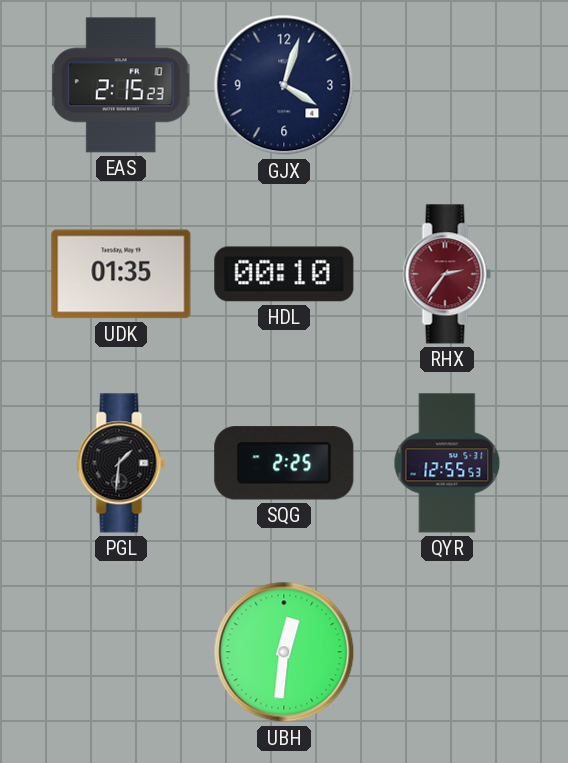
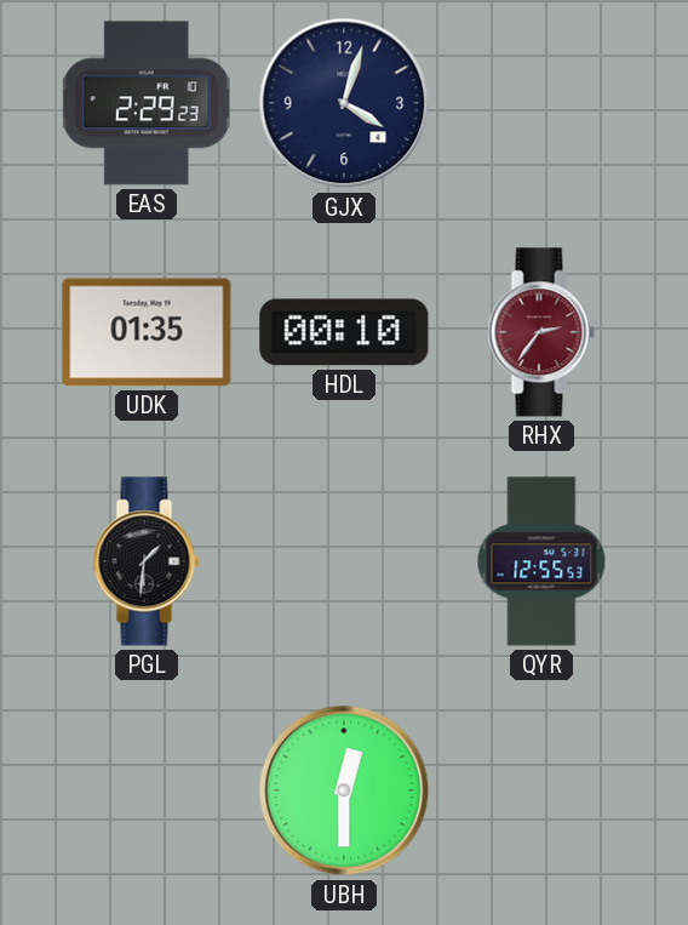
EAS: 2:15 -> 2:29
SQG: 2:25 -> none
UBH: 12:31 -> 12:30
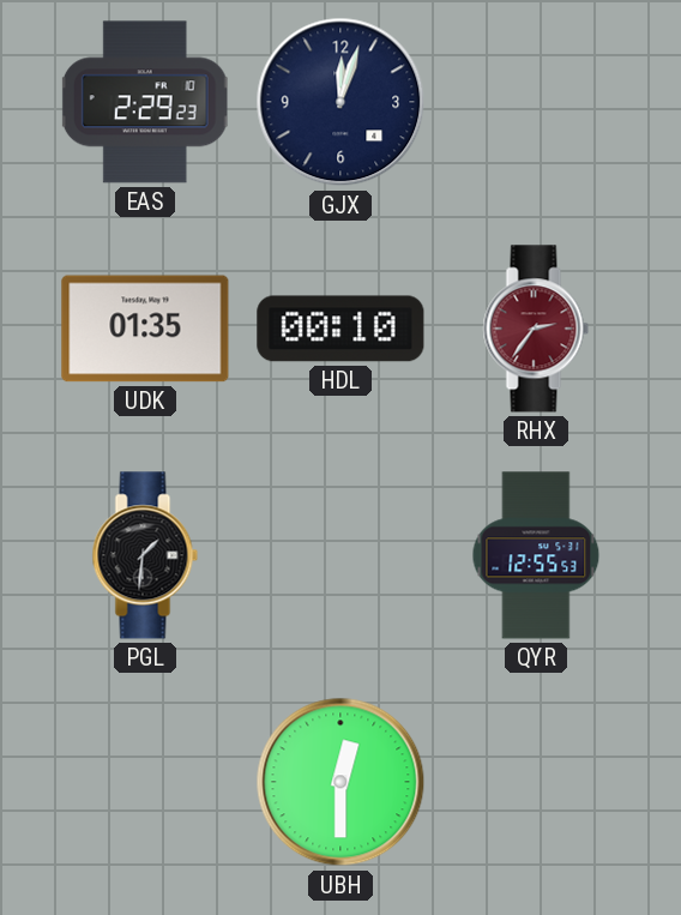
GJX: 4:03 -> 12:03
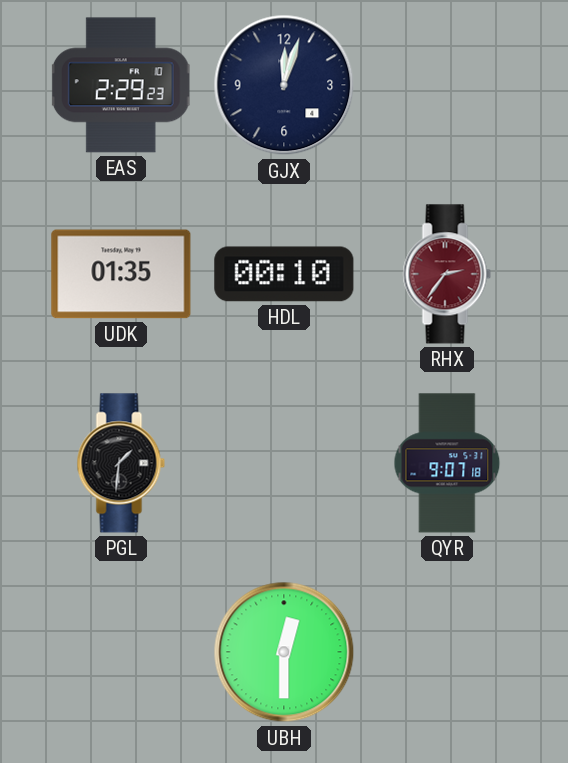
QYR: 12:55 -> 9:07
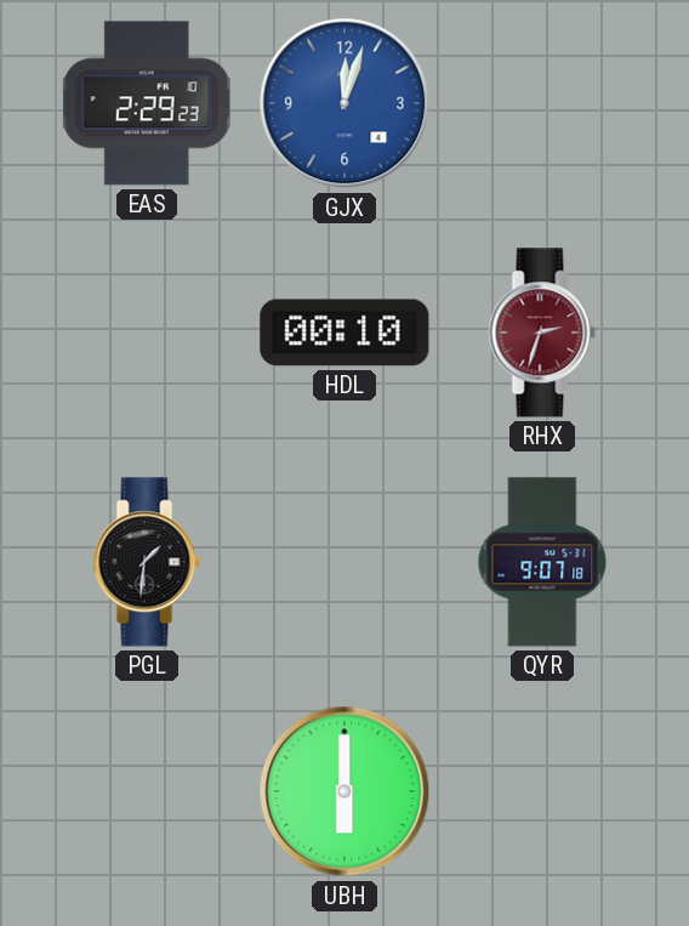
GJX dial: navy -> blue
UDK: 01:35 -> none
RHX: 2:36 -> 2:33
UBH: 12:30 -> 6:00
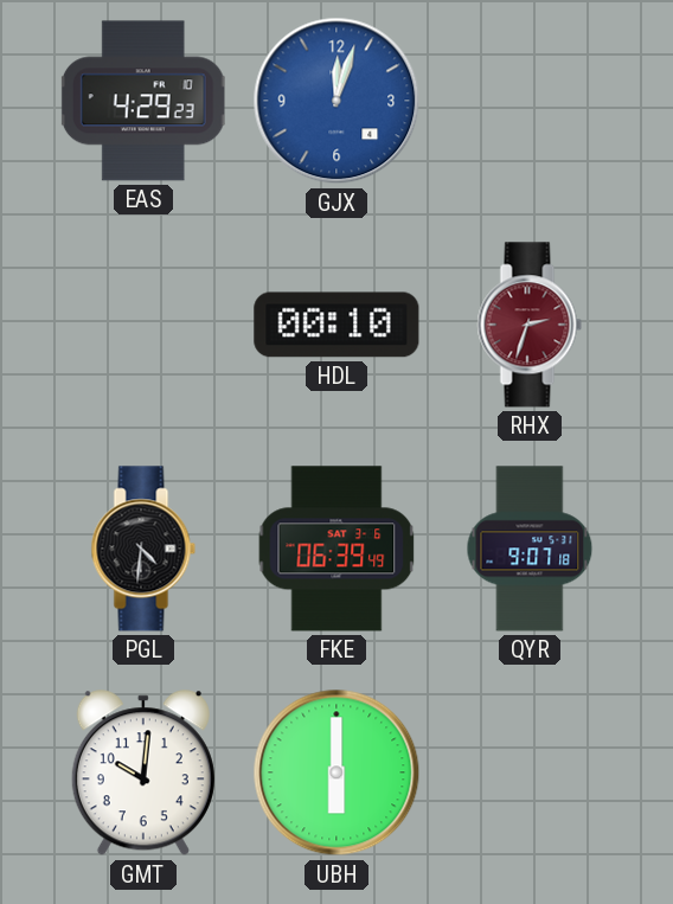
EAS: 2:29 -> 4:29
PGL: 1:31 -> 4:31
FKE: none -> 06:39
GMT: none -> 10:01
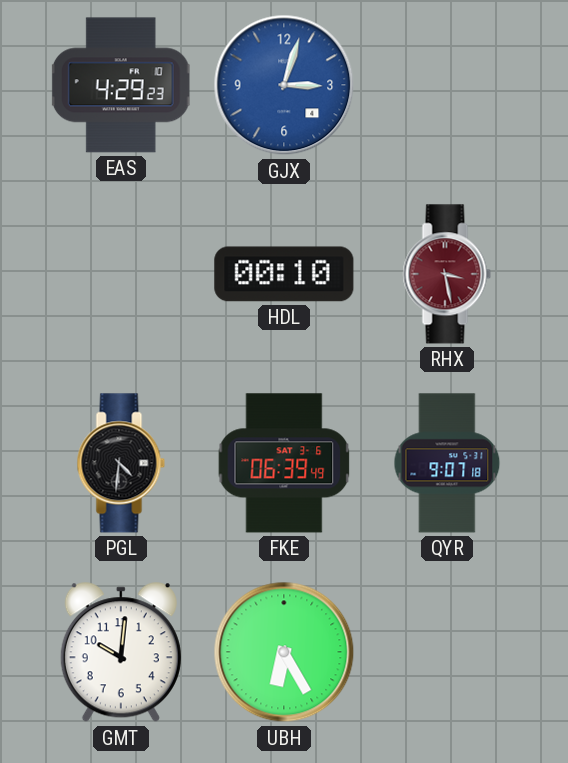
GJX: 12:03 -> 3:03
RHX: 2:33 -> 3:28
UBH: 6:00 -> 6:25
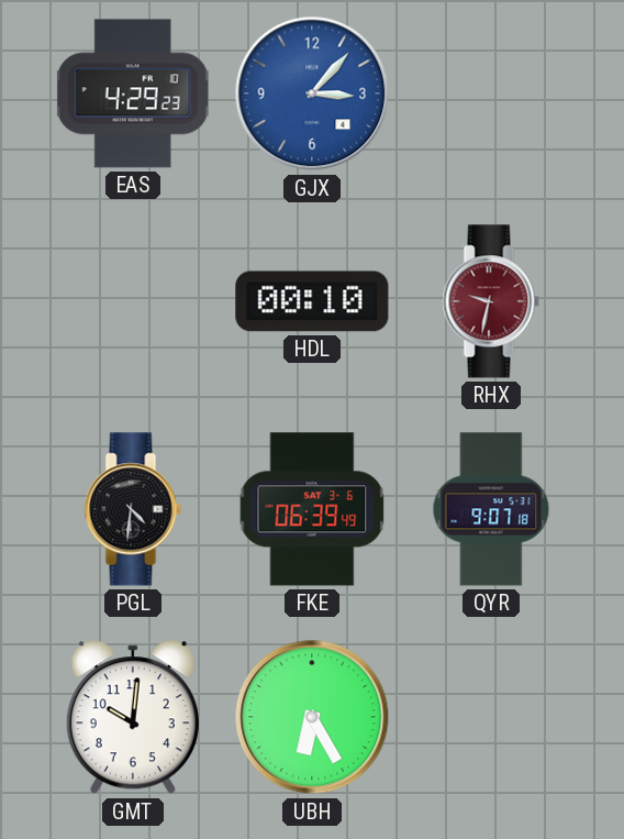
GJX: 3:03 -> 3:07
RHX: 3:28 -> 9:32
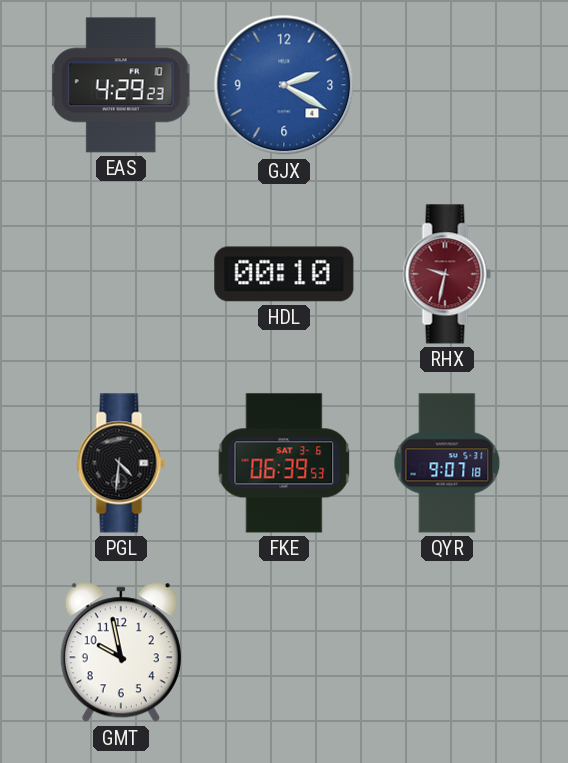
GJX: 3:07 -> 2:20
FKE: 06:39:49 -> 06:39:53
GMT: 10:01 -> 9:58
UBH: 6:25 -> none
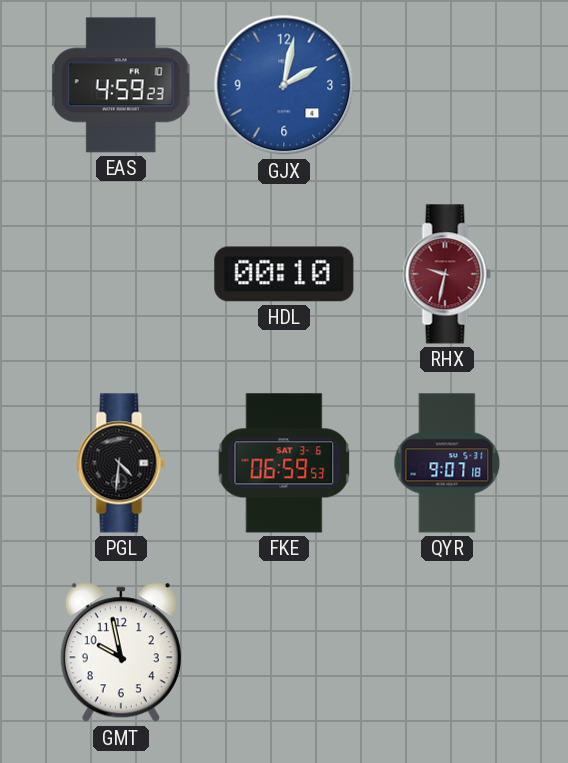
EAS: 4:29 -> 4:59
GJX: 2:20 -> 2:02
FKE: 06:39 -> 06:59
